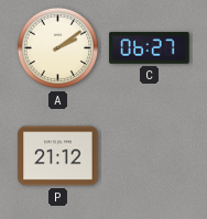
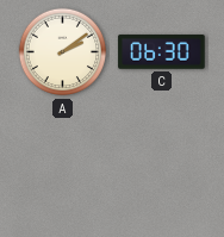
C: 06:27 -> 06:30
P: 21:12 -> none
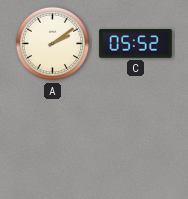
C: 06:30 -> 05:52
